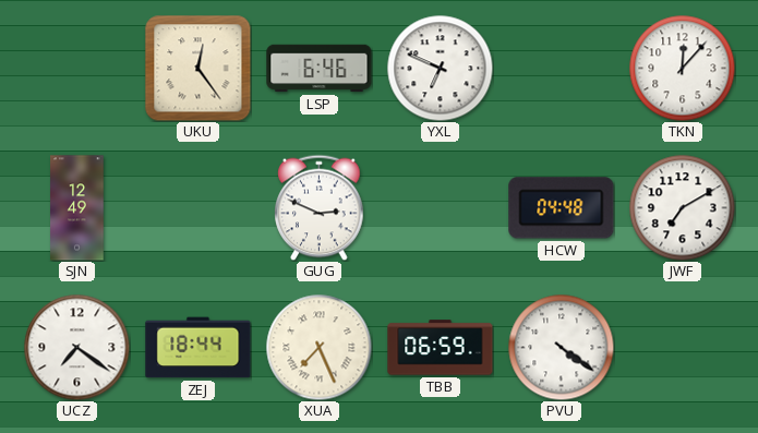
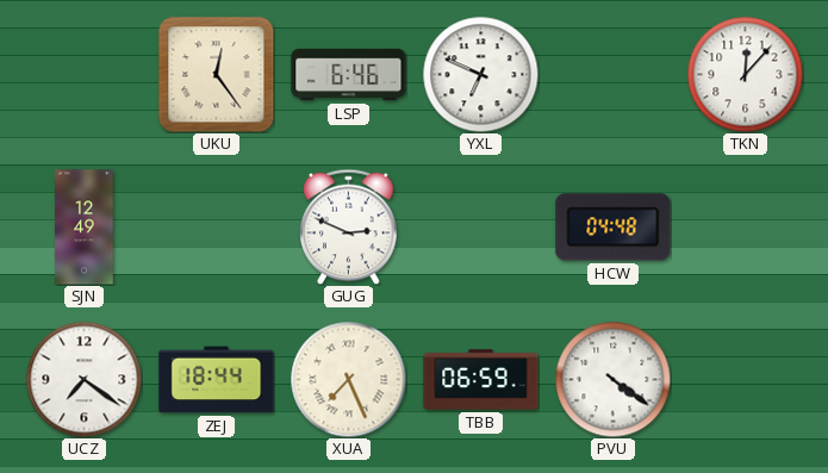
JWF: 7:10 -> none
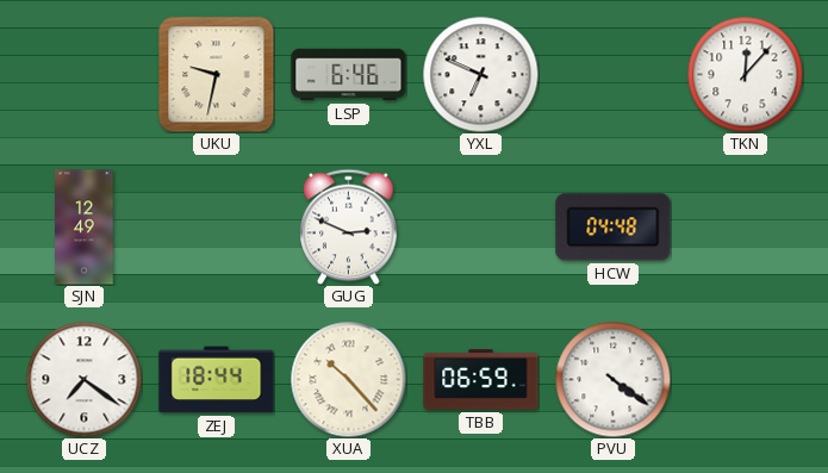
UKU: 12:24 -> 9:32
XUA: 7:26 -> 10:23
